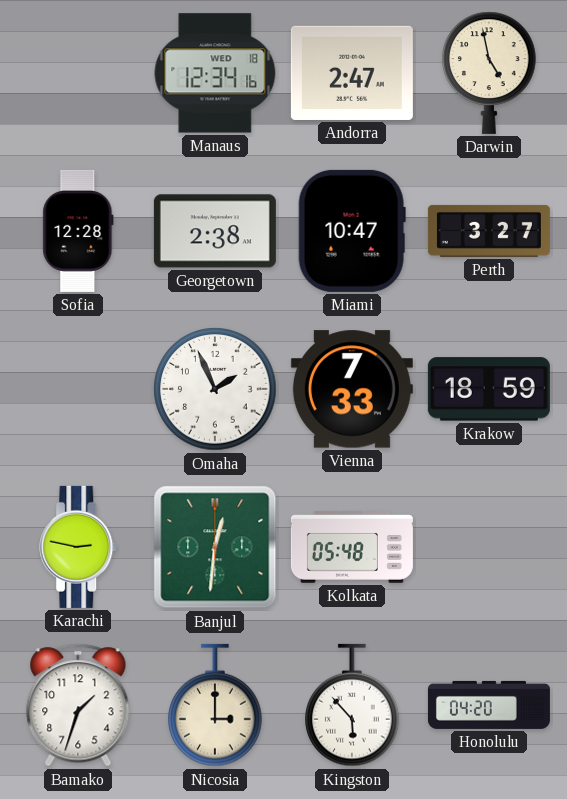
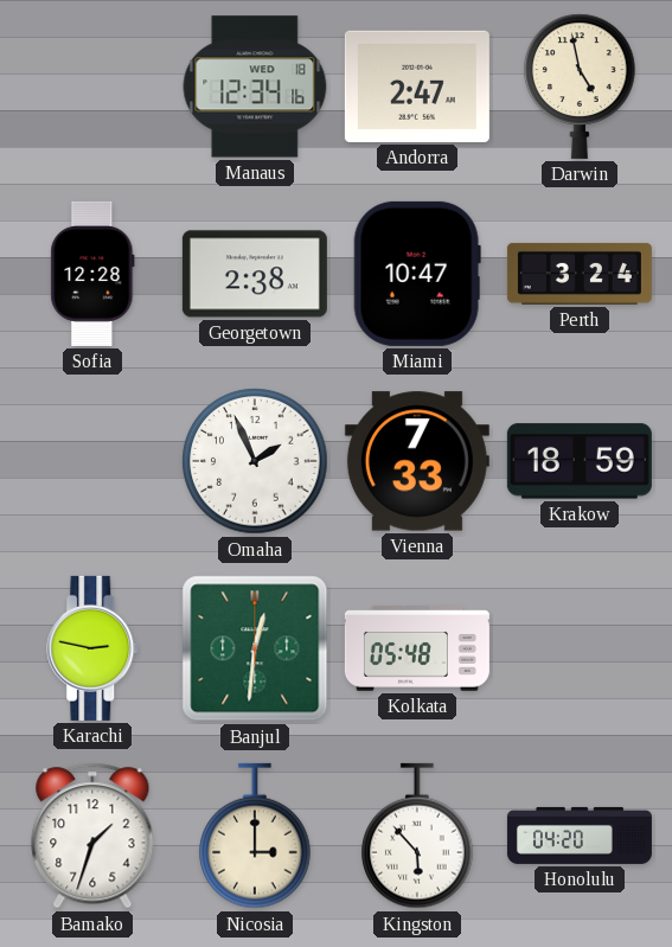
Perth: 3:27 -> 3:24
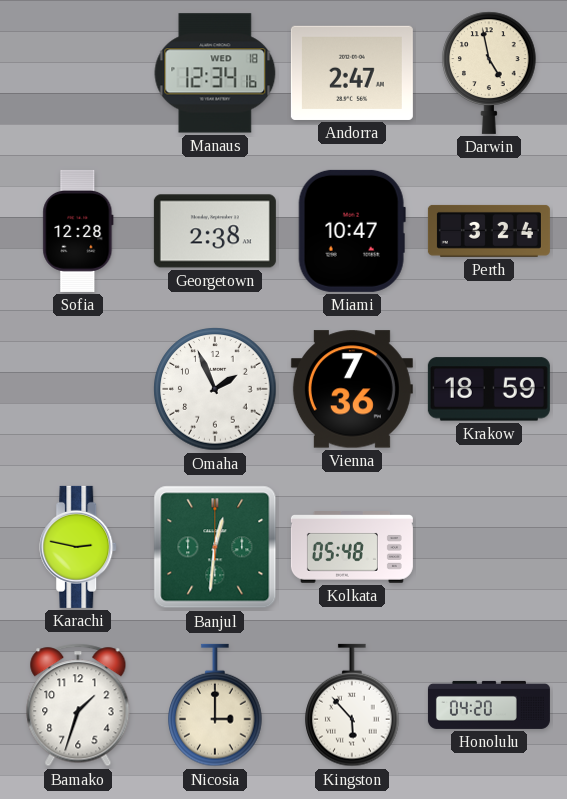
Vienna: 7:33 -> 7:36
